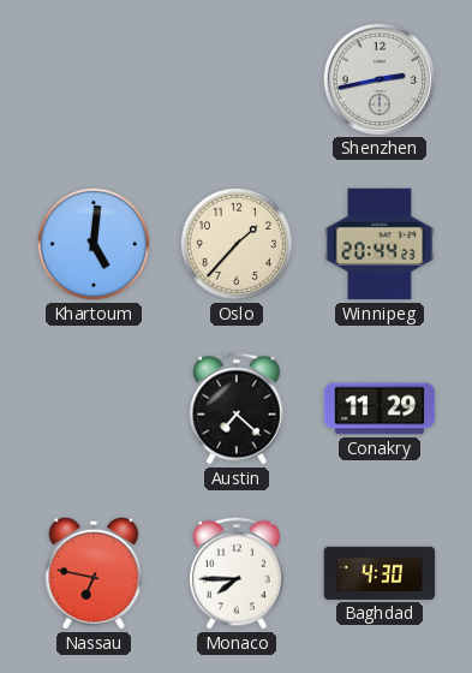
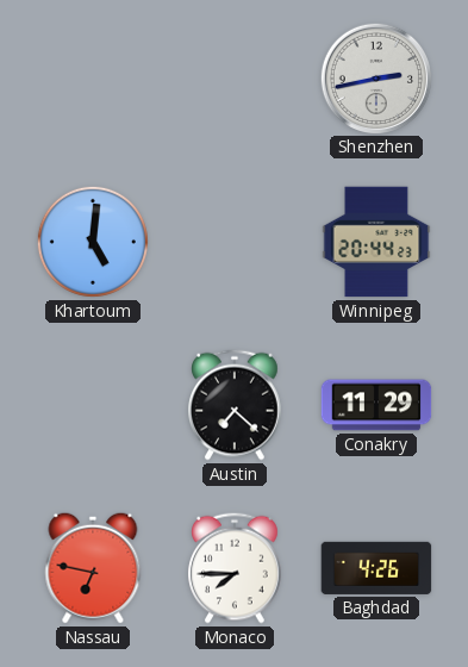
Oslo: 1:37 -> none
Baghdad: 4:30 -> 4:26
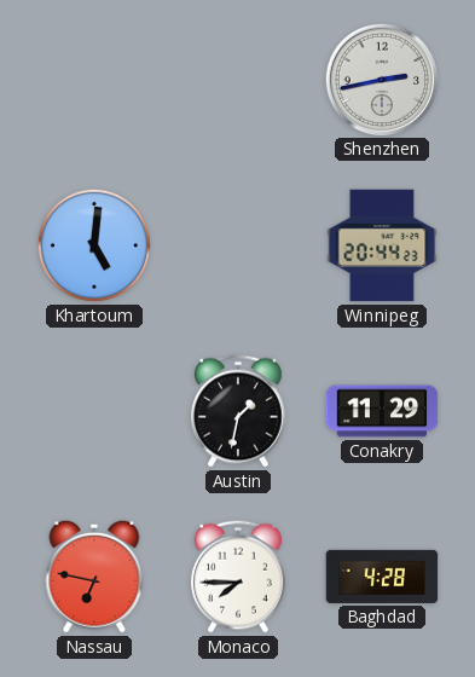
Austin: 7:22 -> 1:32
Baghdad: 4:26 -> 4:28
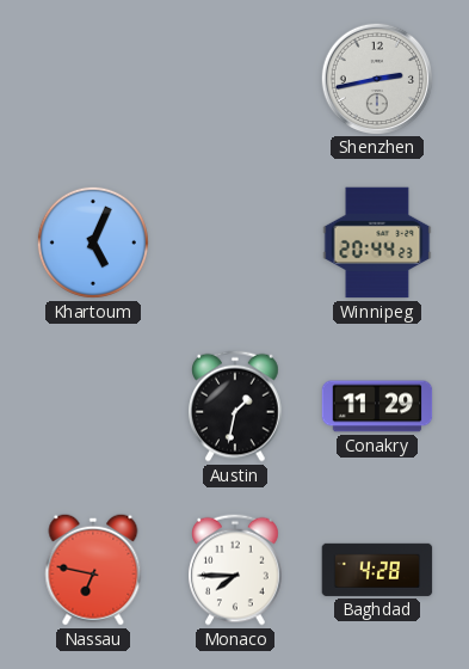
Khartoum: 5:01 -> 5:04
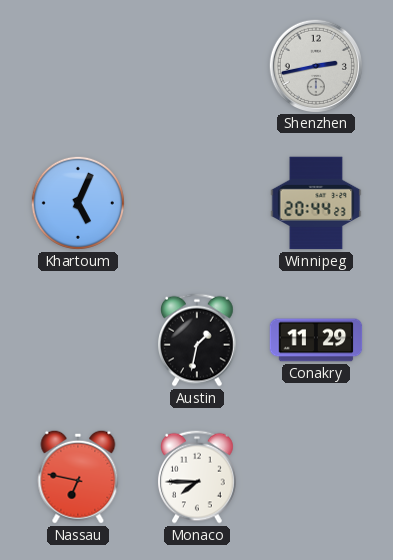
Baghdad: 4:28 -> none
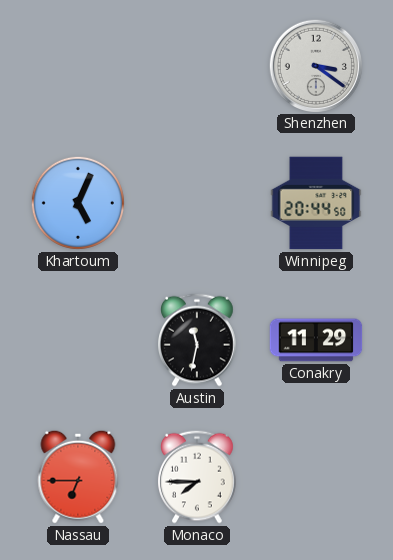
Shenzhen: 2:43 -> 3:21
Winnipeg: 20:44:23 -> 20:44:50
Austin: 1:32 -> 11:32
Nassau: 6:47 -> 6:45
